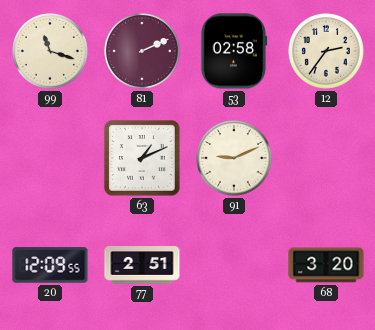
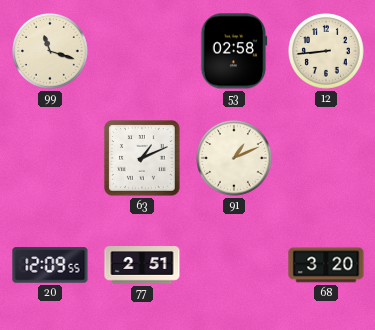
81: 2:11 -> none
12: 2:36 -> 8:44
91: 9:11 -> 1:11
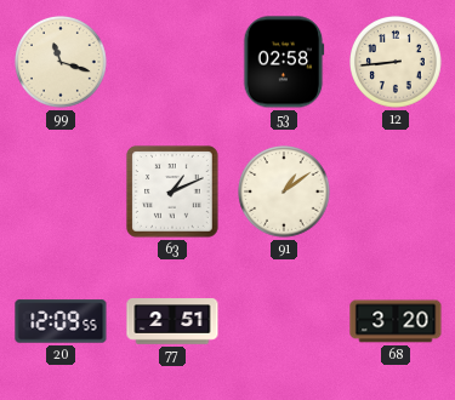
91: 1:11 -> 1:09
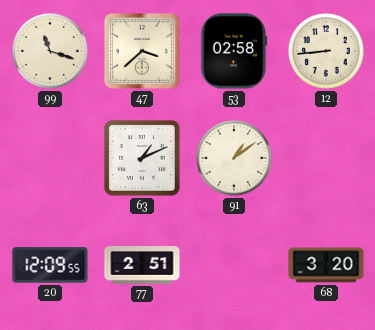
47: none -> 3:38
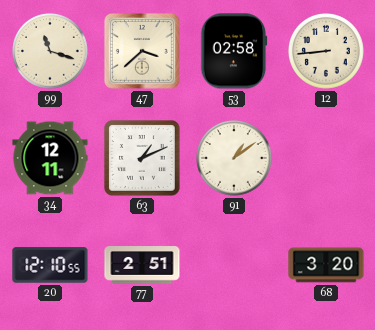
34: none -> 12:11
20: 12:09 -> 12:10
